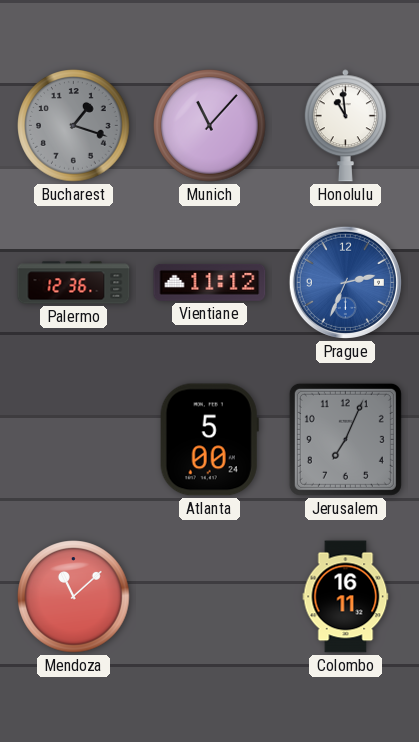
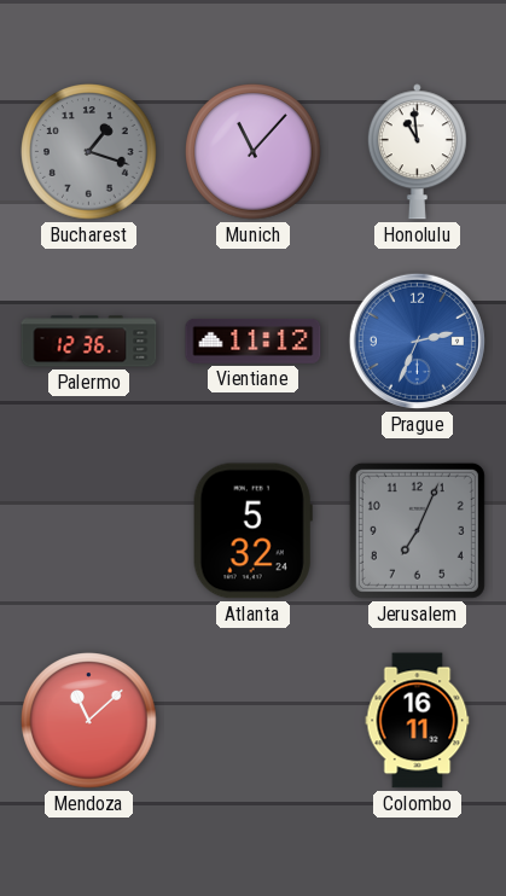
Atlanta: 5:00 -> 5:32
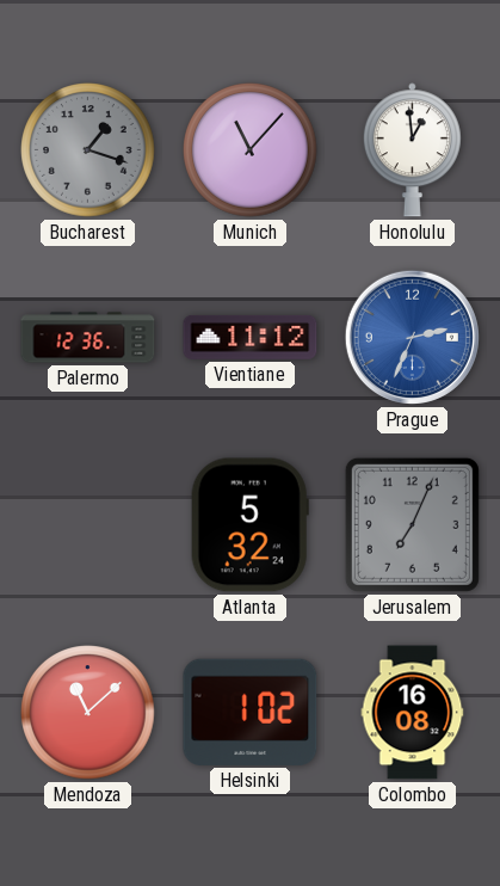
Honolulu: 10:59 -> 12:59
Helsinki: none -> 1:02
Colombo: 16:11 -> 16:08
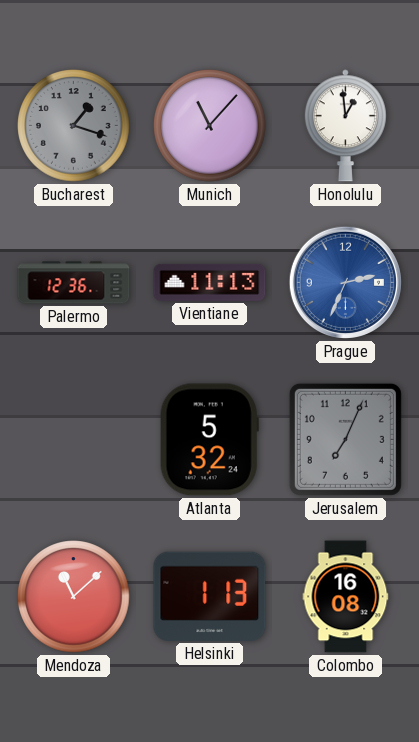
Vientiane: 11:12 -> 11:13
Helsinki: 1:02 -> 1:13
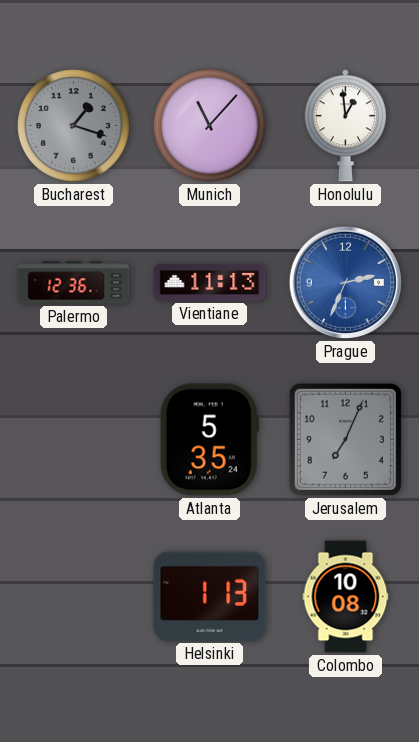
Atlanta: 5:32 -> 5:35
Mendoza: 11:08 -> none
Colombo: 16:08 -> 10:08
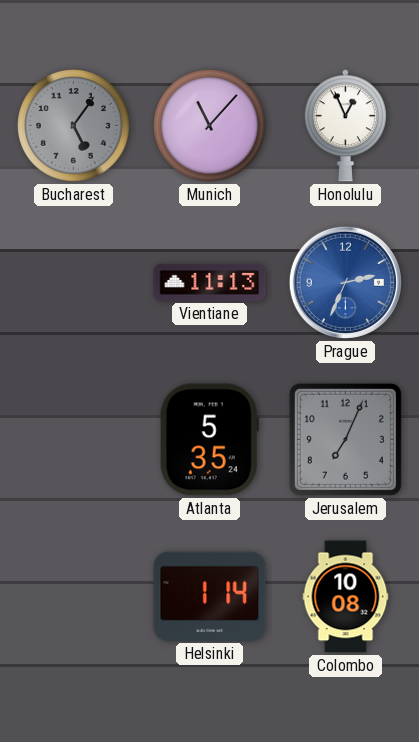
Bucharest: 1:18 -> 5:06
Honolulu: 12:59 -> 12:56
Palermo: 12:36 -> none
Helsinki: 1:13 -> 1:14
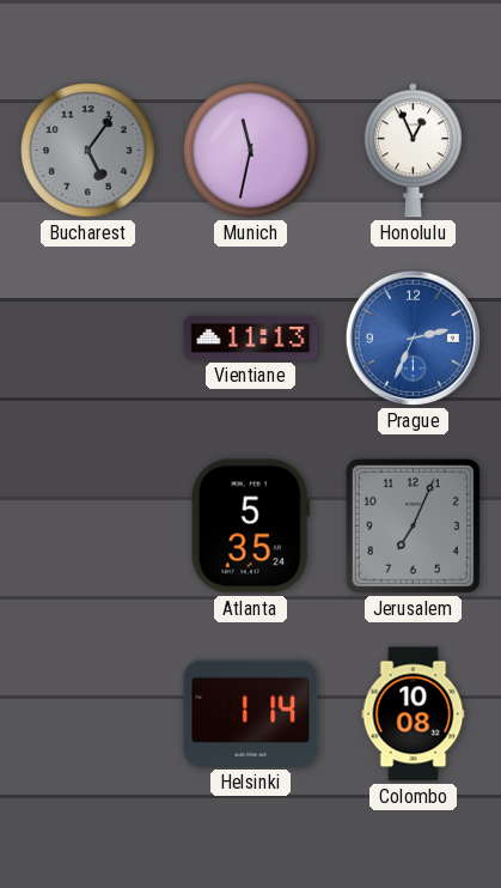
Munich: 11:07 -> 11:32
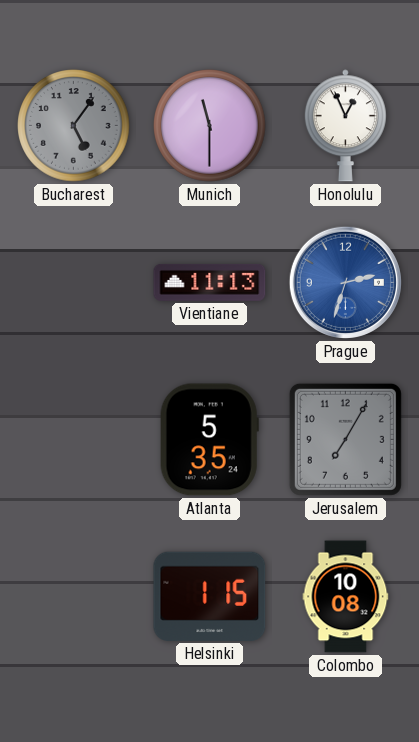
Munich: 11:32 -> 11:30
Prague: 2:34 -> 2:33
Jerusalem: 7:04 -> 7:05
Helsinki: 1:14 -> 1:15
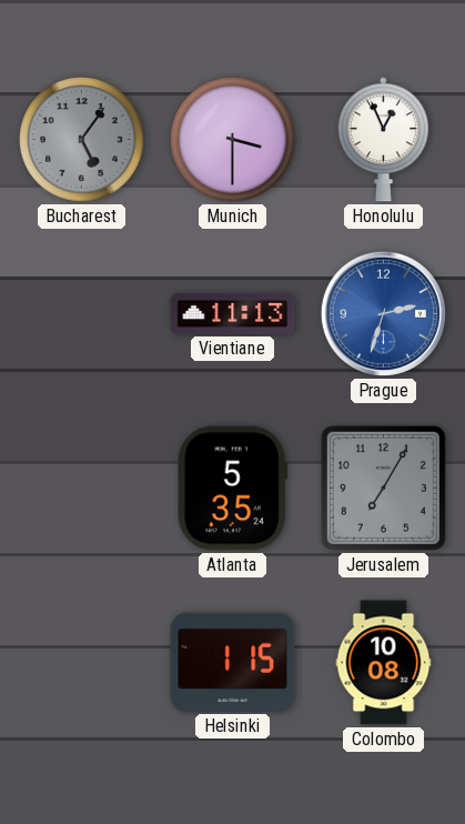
Munich: 11:30 -> 3:30
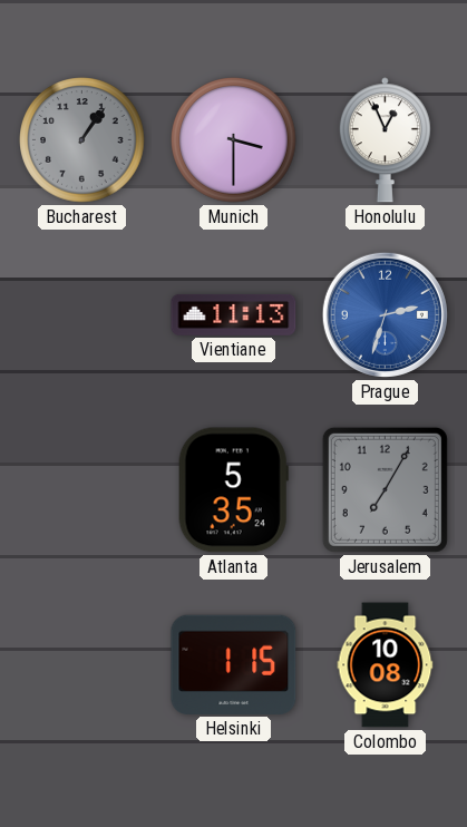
Bucharest: 5:06 -> 1:06
